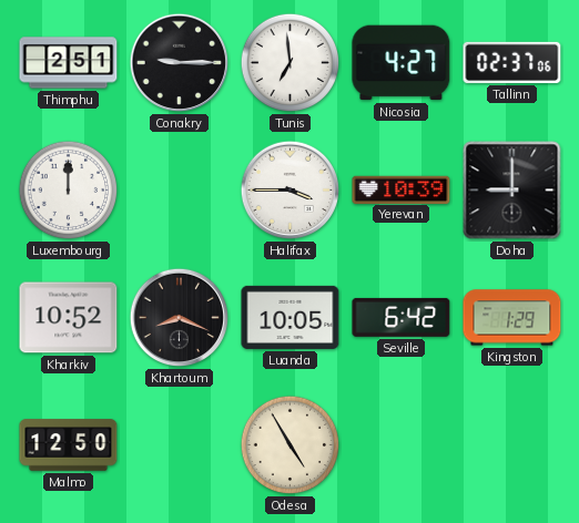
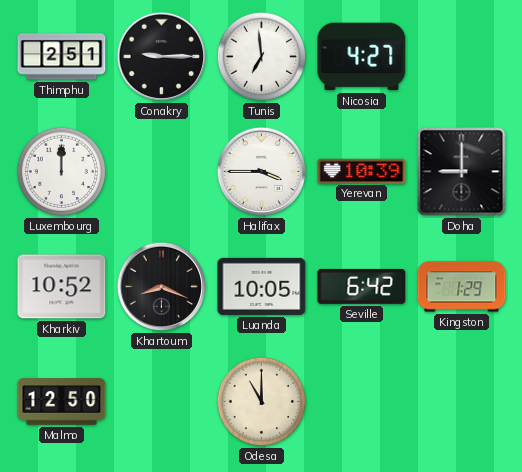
Tallinn: 02:37 -> none
Odesa: 4:55 -> 11:00
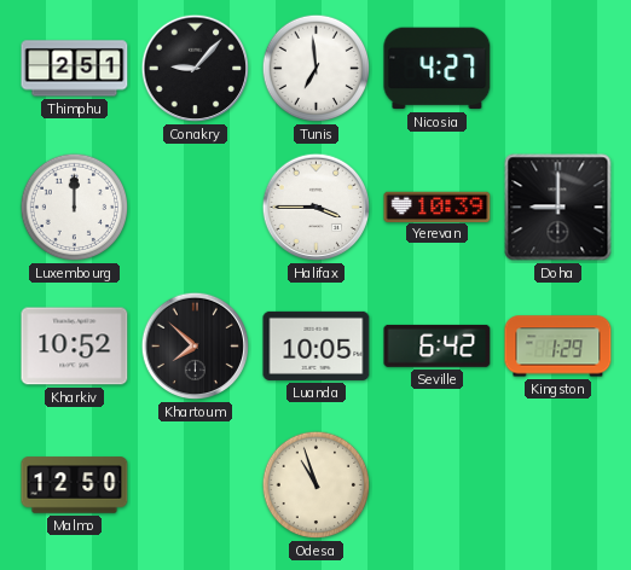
Conakry: 9:15 -> 9:07
Khartoum: 8:19 -> 7:52
Odesa: 11:00 -> 10:57
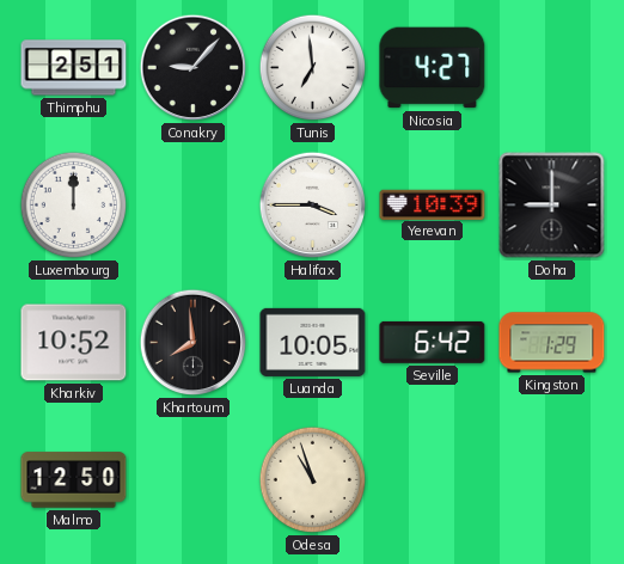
Khartoum: 7:52 -> 7:59
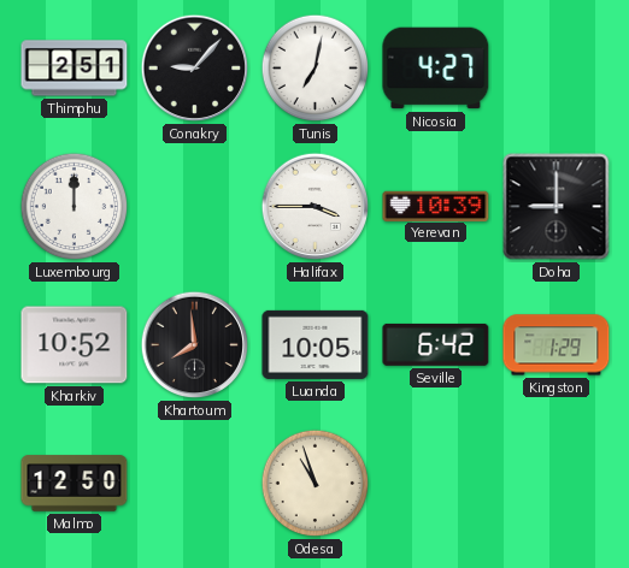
Tunis: 6:59 -> 7:02
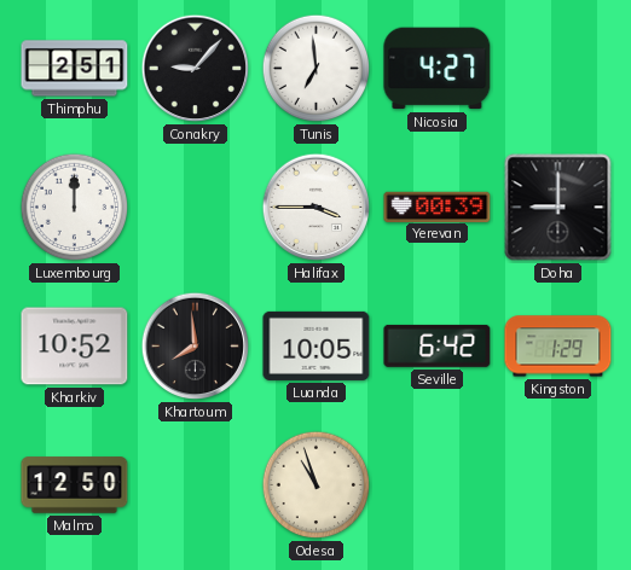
Tunis: 7:02 -> 6:59
Yerevan: 10:39 -> 00:39
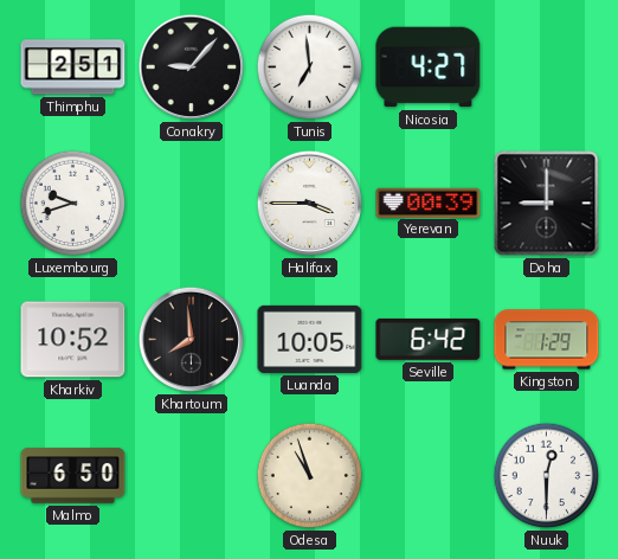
Luxembourg: 12:00 -> 9:42
Malmo: 12:50 -> 6:50
Nuuk: none -> 12:30
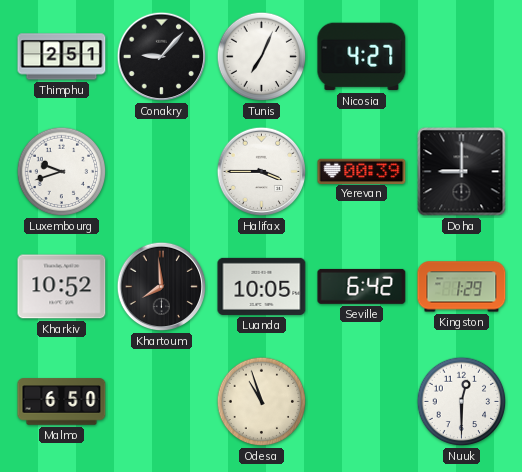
Tunis: 6:59 -> 7:04
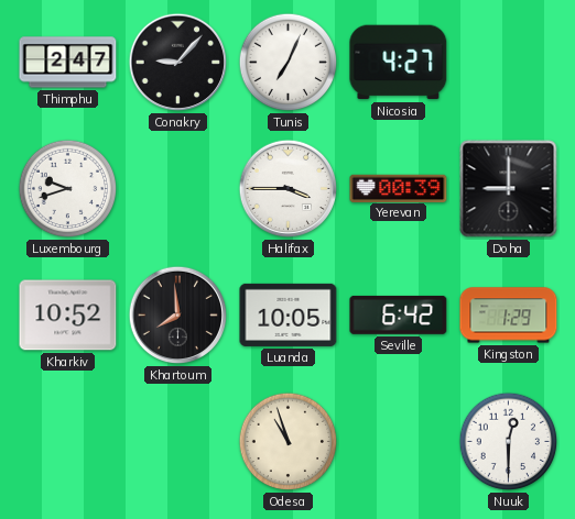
Thimphu: 2:51 -> 2:47
Malmo: 6:50 -> none
